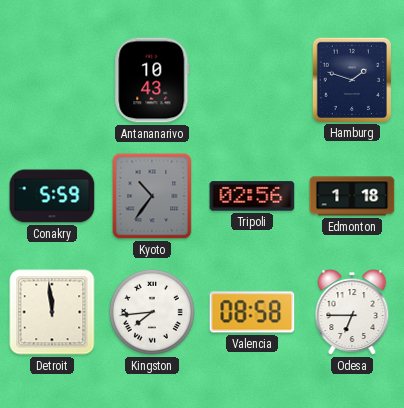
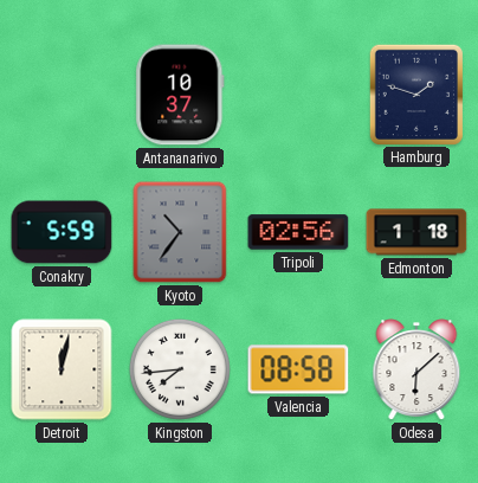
Antananarivo: 10:43 -> 10:37
Detroit: 11:59 -> 12:02
Odesa: 6:45 -> 6:08
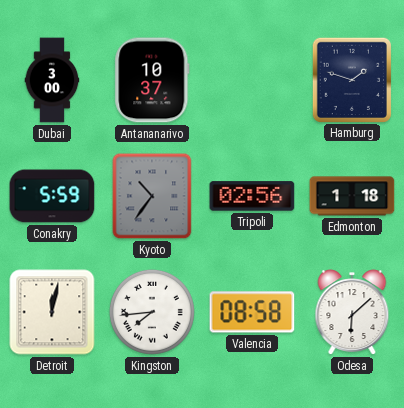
Dubai: none -> 3:00
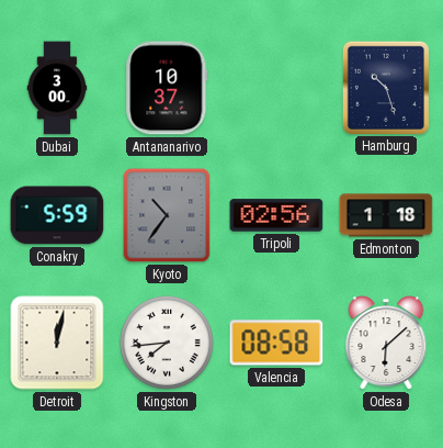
Hamburg: 1:48 -> 10:27
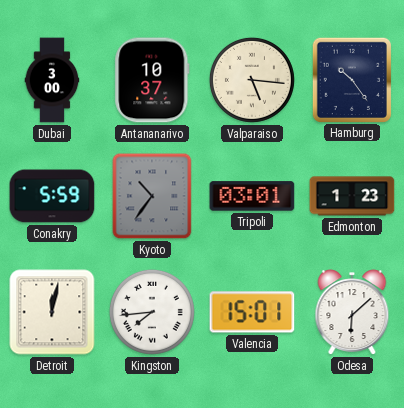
Valparaiso: none -> 5:16
Hamburg: 10:27 -> 10:24
Tripoli: 02:56 -> 03:01
Edmonton: 1:18 -> 1:23
Valencia: 08:58 -> 15:01
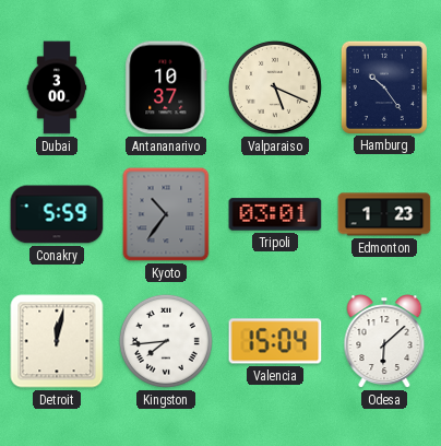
Valparaiso: 5:16 -> 5:19
Valencia: 15:01 -> 15:04
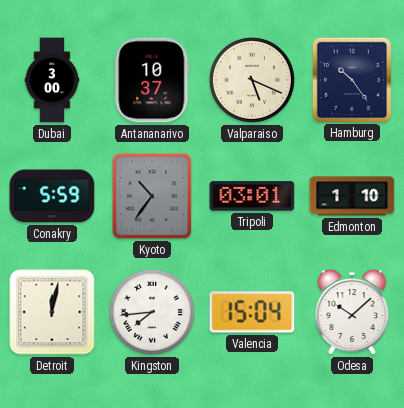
Edmonton: 1:23 -> 1:10
Odesa: 6:08 -> 10:08
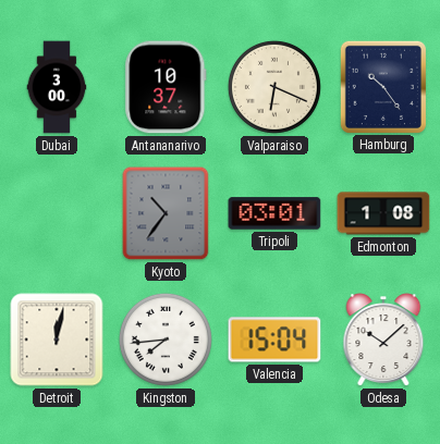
Valparaiso: 5:19 -> 6:19
Conakry: 5:59 -> none
Edmonton: 1:10 -> 1:08
